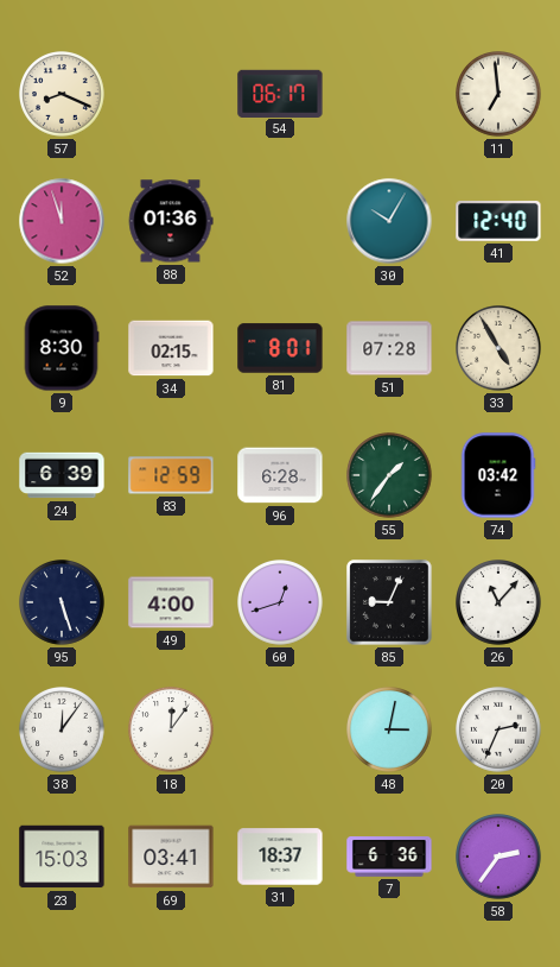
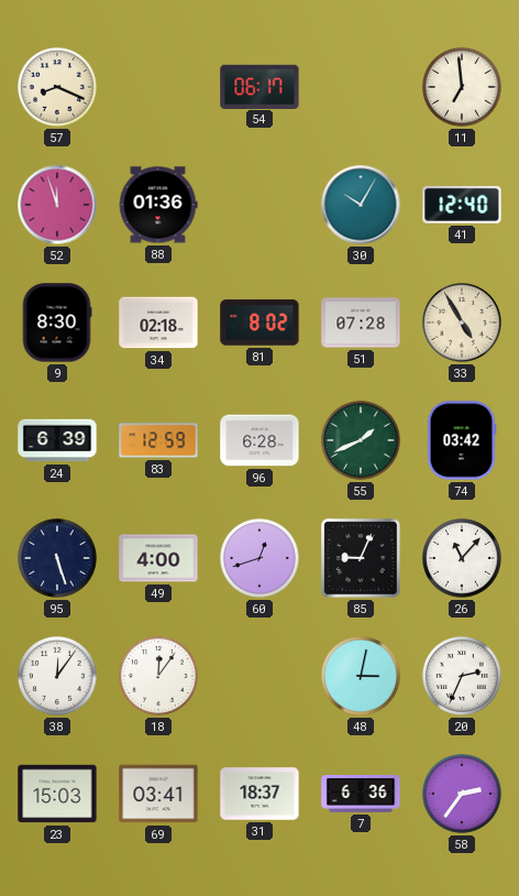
34: 02:15 -> 02:18
81: 8:01 -> 8:02
55: 1:36 -> 1:41
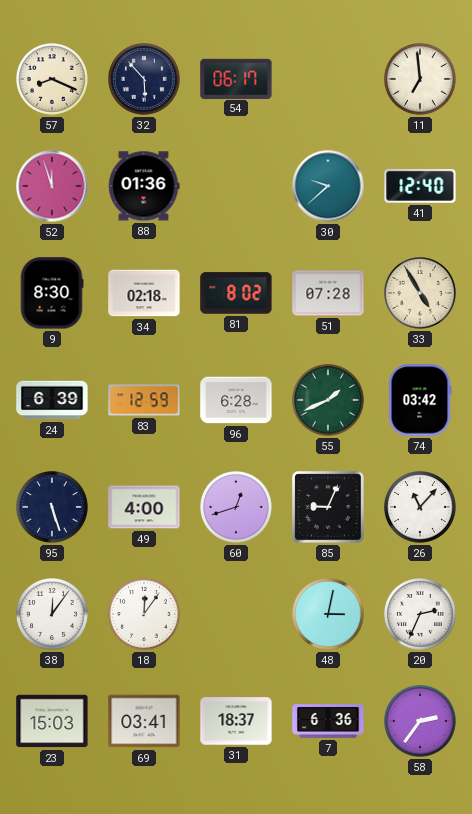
32: none -> 5:53
30: 10:05 -> 9:38
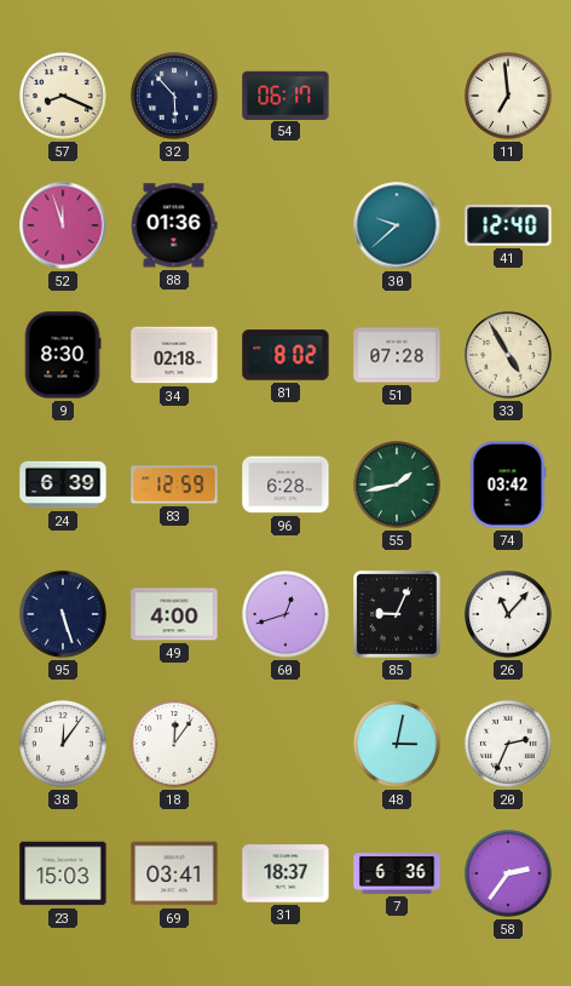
55: 1:41 -> 1:43
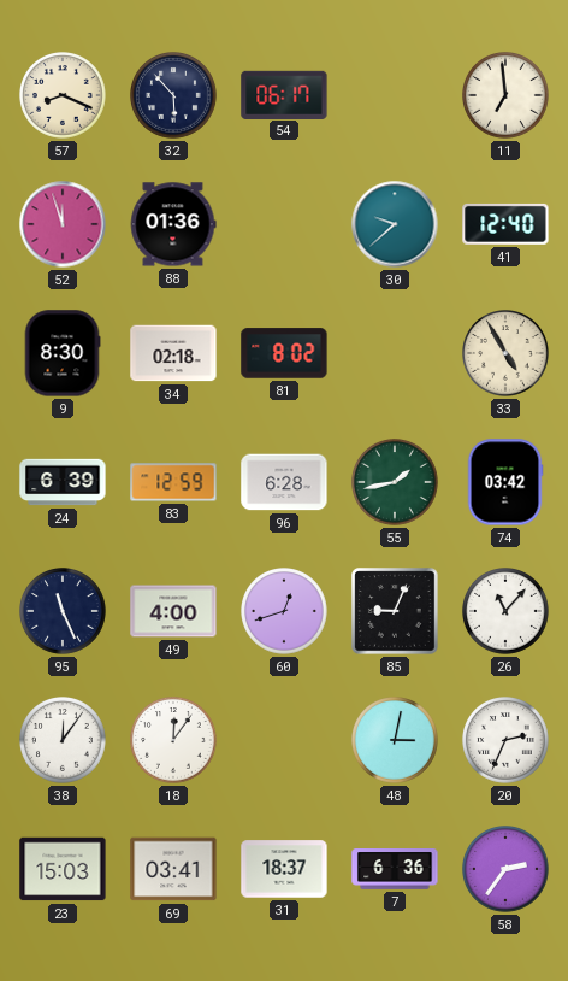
51: 07:28 -> none
95: 5:27 -> 11:26
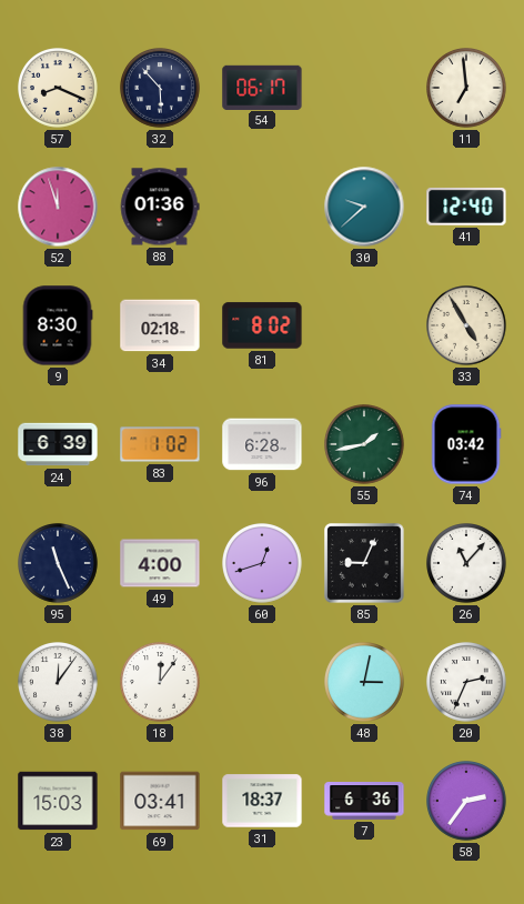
83: 12:59 -> 1:02
